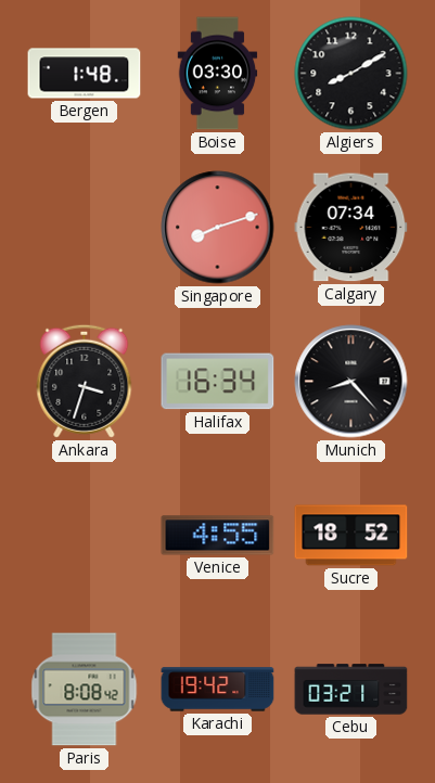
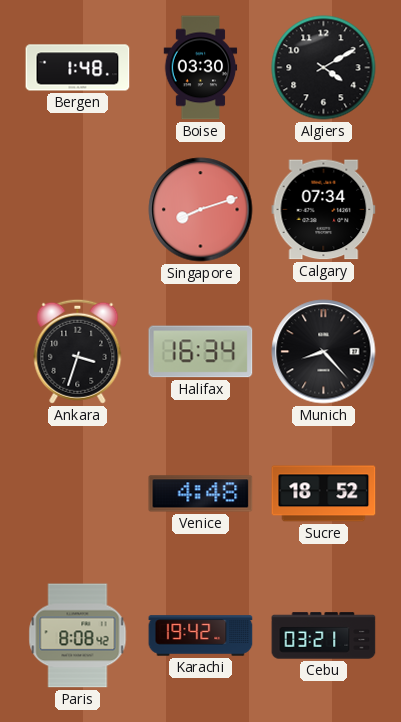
Algiers: 8:10 -> 4:10
Venice: 4:55 -> 4:48
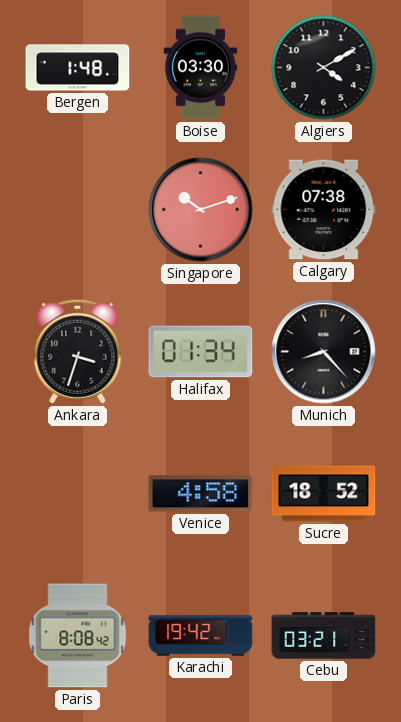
Singapore: 8:12 -> 10:12
Calgary: 07:34 -> 07:38
Halifax: 16:34 -> 01:34
Venice: 4:48 -> 4:58
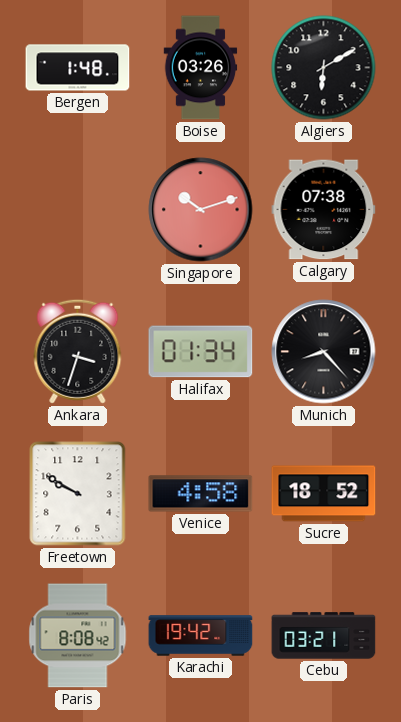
Boise: 03:30 -> 03:26
Algiers: 4:10 -> 6:10
Freetown: none -> 9:50
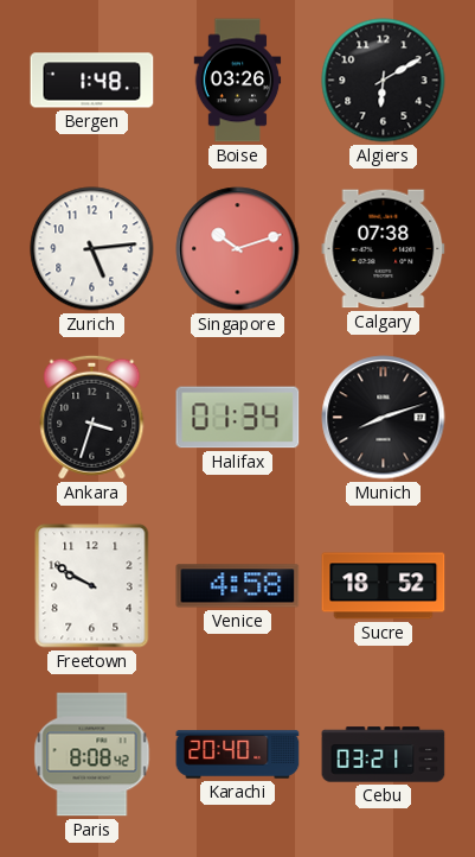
Zurich: none -> 5:14
Munich: 8:23 -> 8:12
Karachi: 19:42 -> 20:40
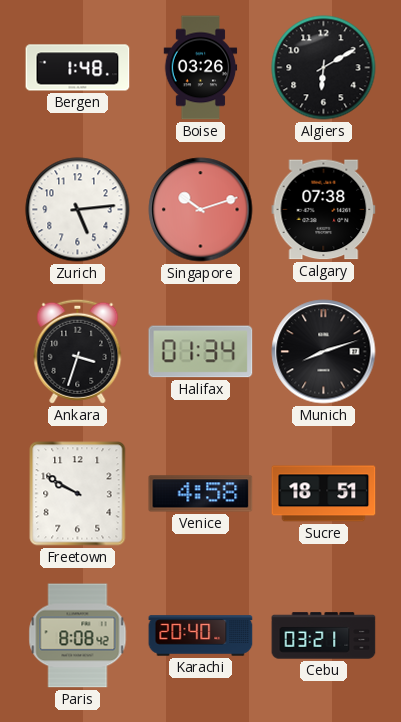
Sucre: 18:52 -> 18:51
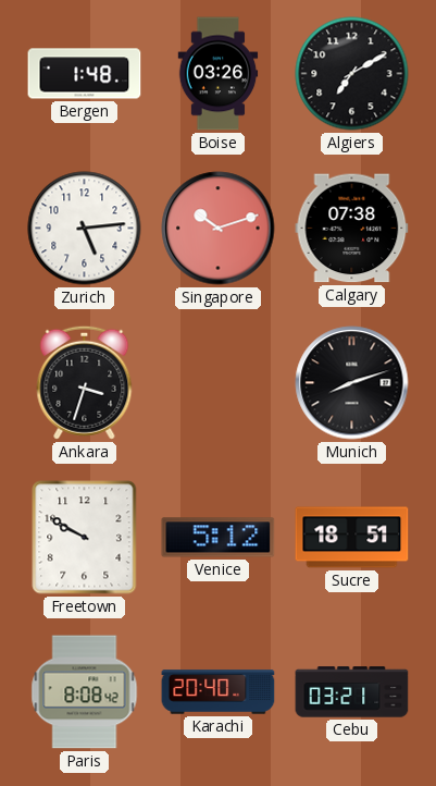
Algiers: 6:10 -> 7:10
Halifax: 01:34 -> none
Venice: 4:58 -> 5:12
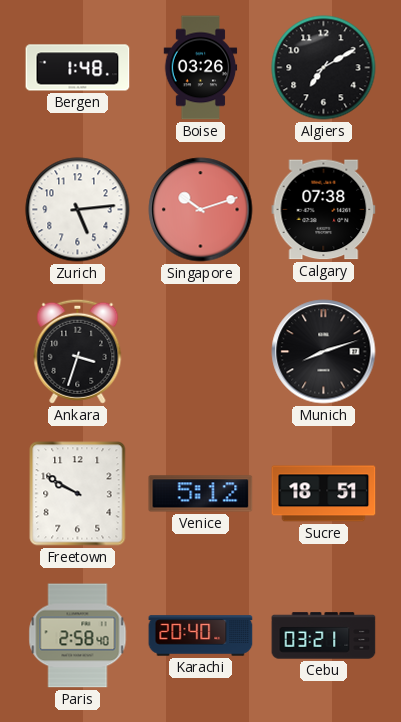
Paris: 8:08 -> 2:58
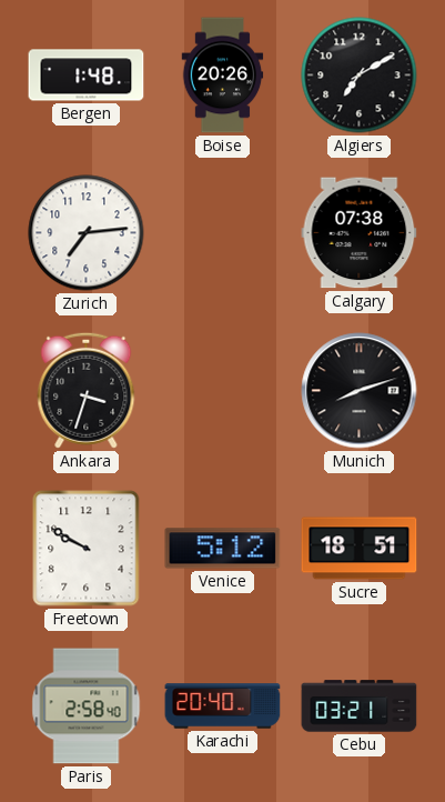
Boise: 03:26 -> 20:26
Zurich: 5:14 -> 7:14
Singapore: 10:12 -> none
